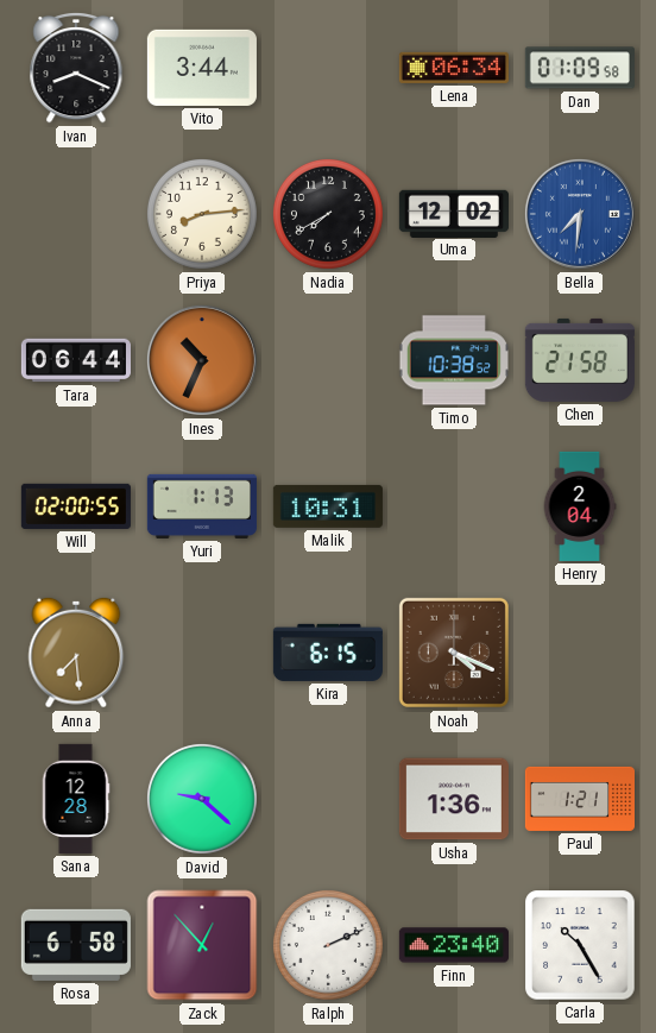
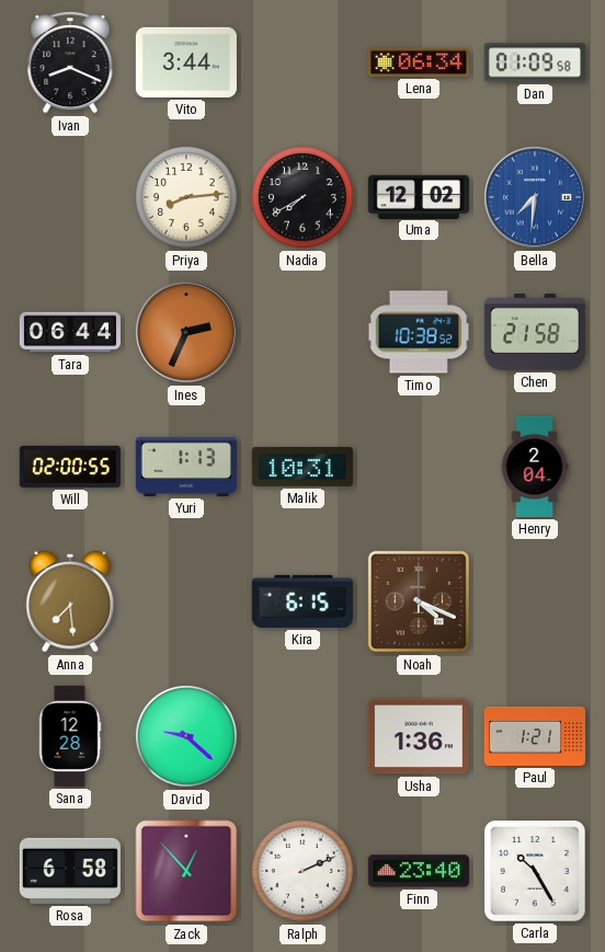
Ines: 10:34 -> 2:34
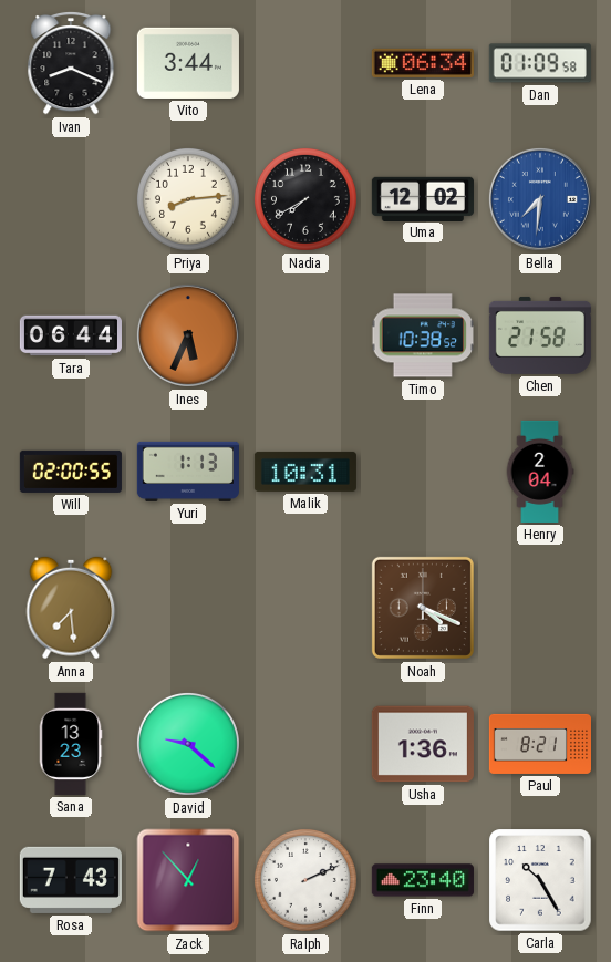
Ines: 2:34 -> 5:34
Kira: 6:15 -> none
Sana: 12:28 -> 13:23
Paul: 1:21 -> 8:21
Rosa: 6:58 -> 7:43
